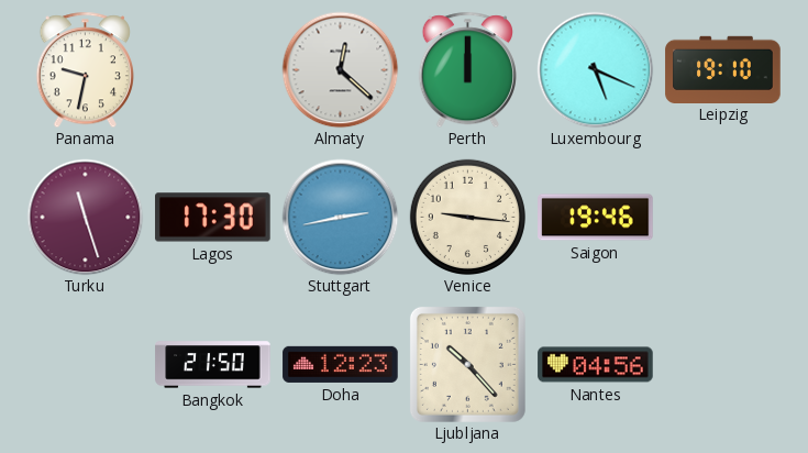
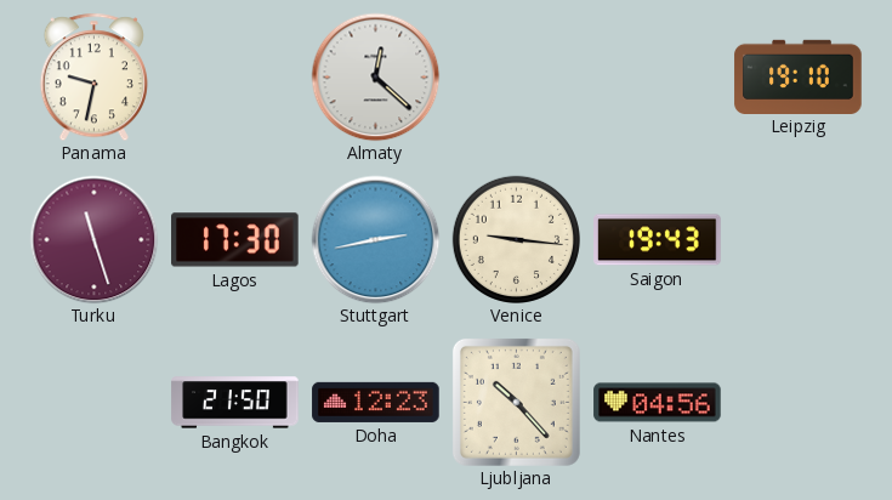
Perth: 12:00 -> none
Luxembourg: 5:19 -> none
Saigon: 19:46 -> 19:43
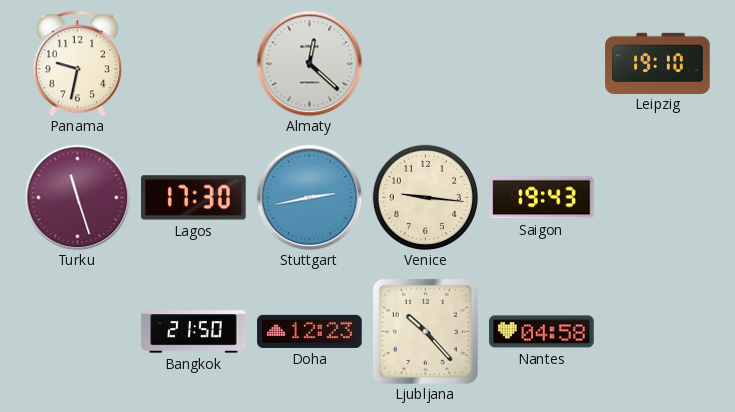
Nantes: 04:56 -> 04:58
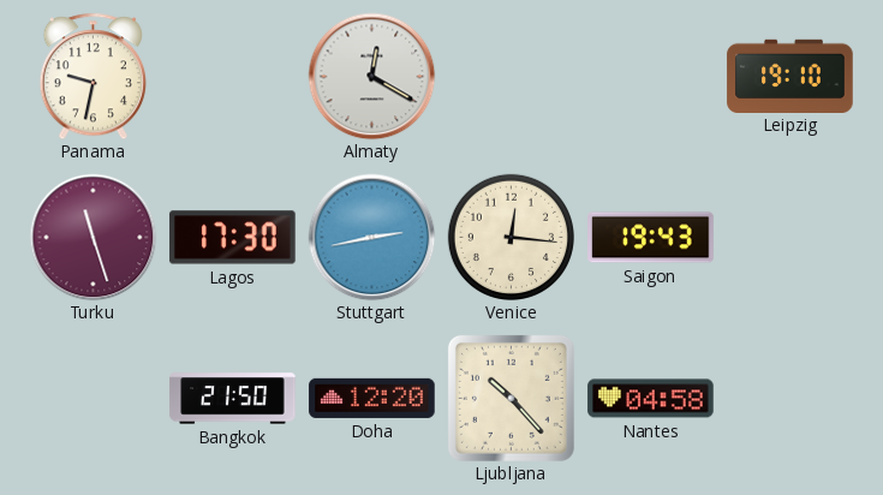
Almaty: 12:22 -> 12:20
Venice: 9:16 -> 12:16
Doha: 12:23 -> 12:20
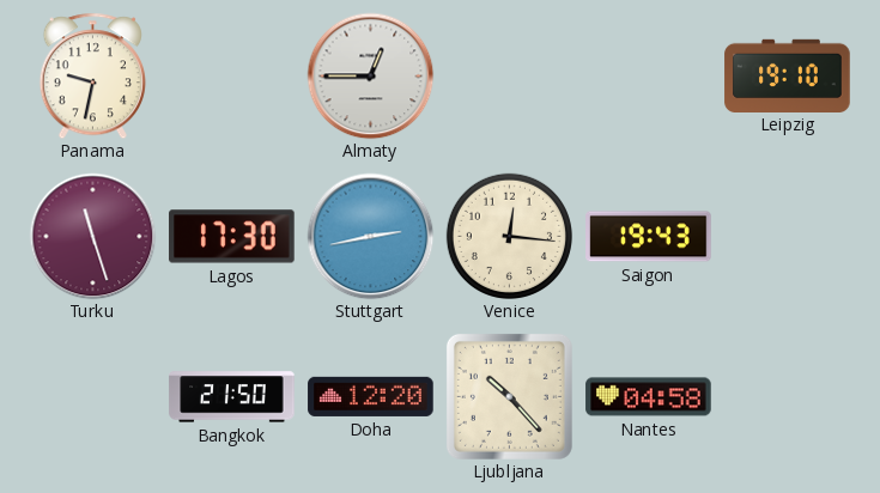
Almaty: 12:20 -> 12:45
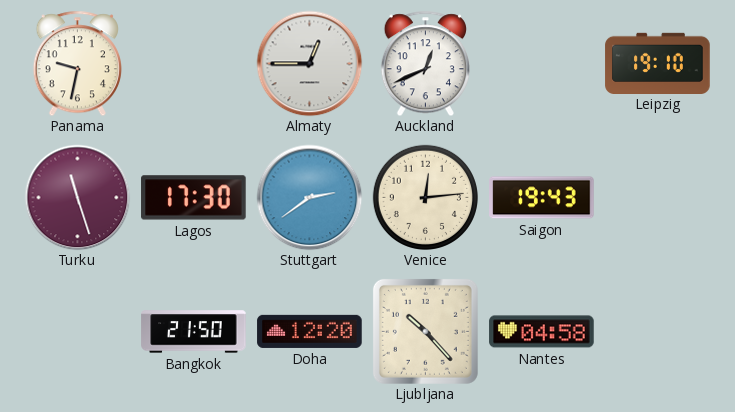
Auckland: none -> 12:41
Stuttgart: 2:43 -> 2:39
Venice: 12:16 -> 12:14
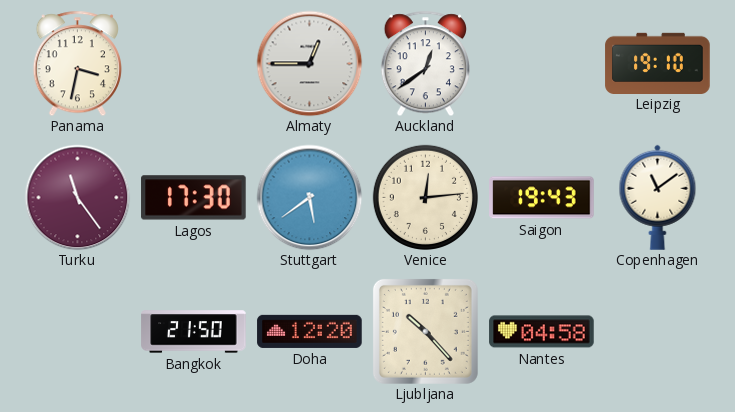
Panama: 9:32 -> 3:32
Auckland: 12:41 -> 12:39
Turku: 11:27 -> 11:24
Stuttgart: 2:39 -> 5:39
Copenhagen: none -> 11:09
